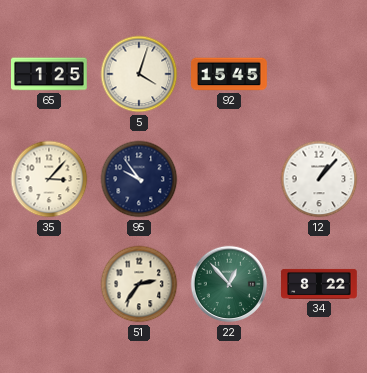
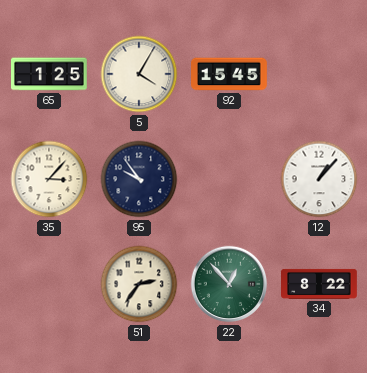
5: 4:03 -> 4:05
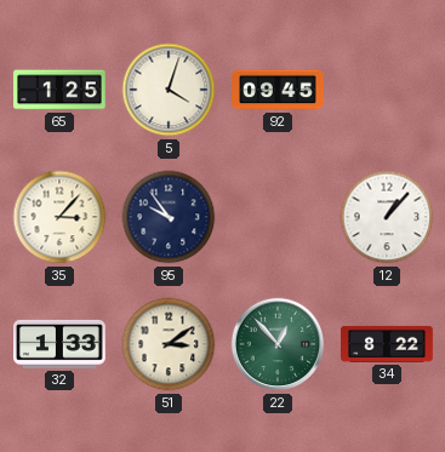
5: 4:05 -> 4:03
92: 15:45 -> 09:45
32: none -> 1:33
51: 2:36 -> 3:09
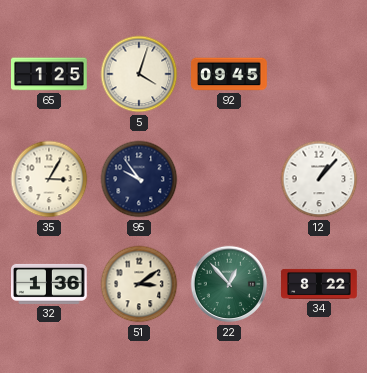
35: 3:07 -> 3:05
32: 1:33 -> 1:36
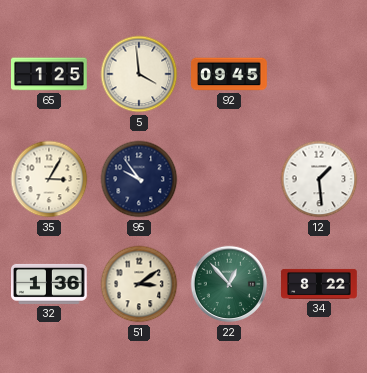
5: 4:03 -> 3:59
12: 1:07 -> 1:29
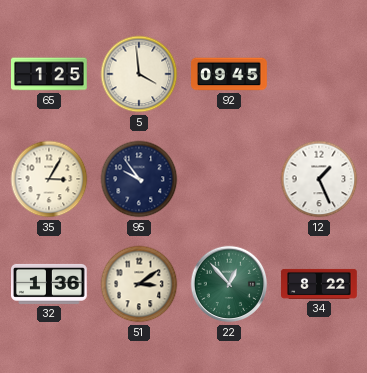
12: 1:29 -> 1:26
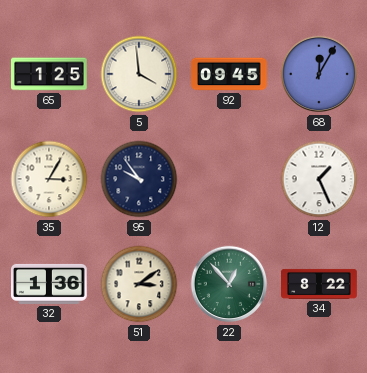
68: none -> 12:05
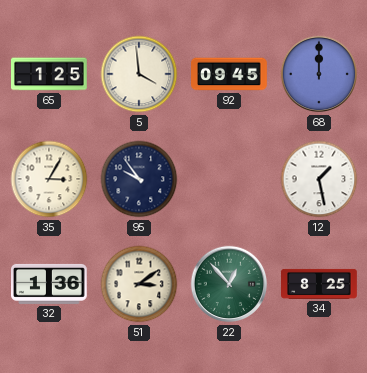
68: 12:05 -> 12:00
12: 1:26 -> 1:28
34: 8:22 -> 8:25
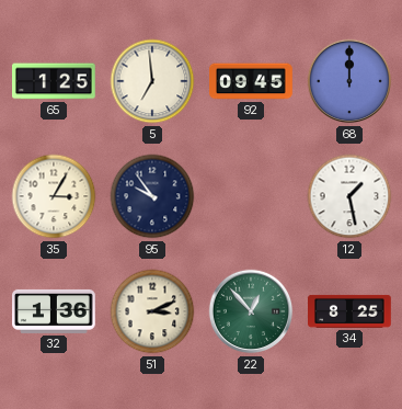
5: 3:59 -> 6:59
51: 3:09 -> 3:11
